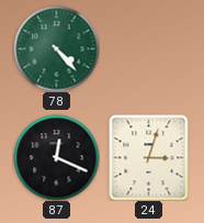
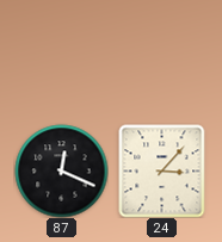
78: 4:23 -> none
24: 3:03 -> 3:07
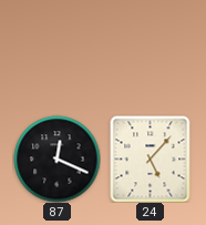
24: 3:07 -> 5:07
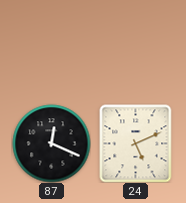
24: 5:07 -> 5:11
